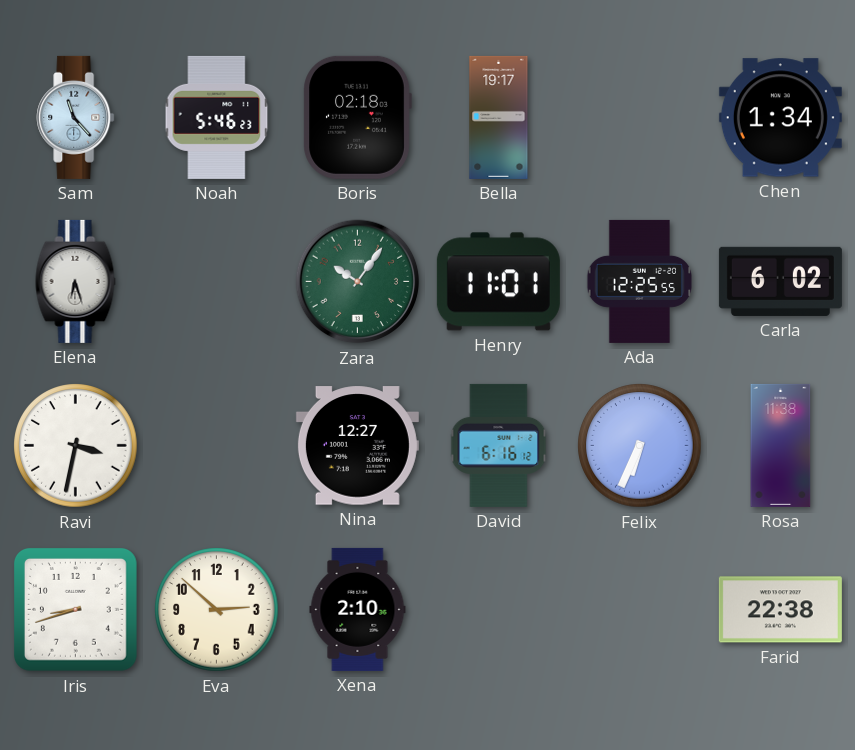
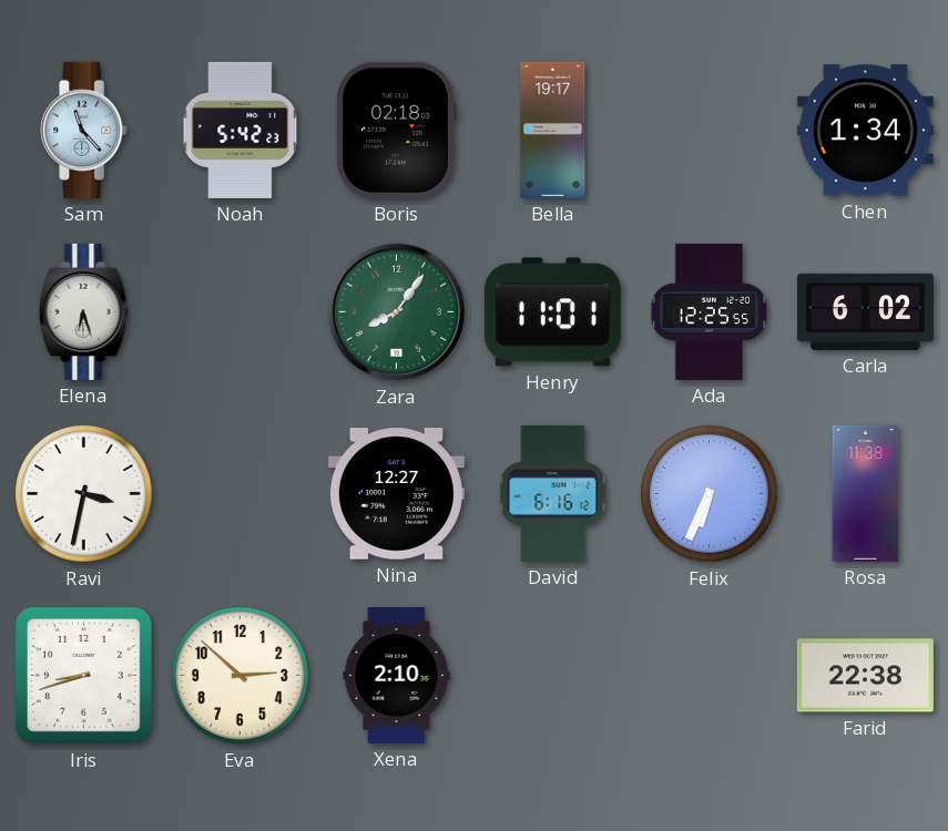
Noah: 5:46 -> 5:42
Zara: 10:06 -> 8:06
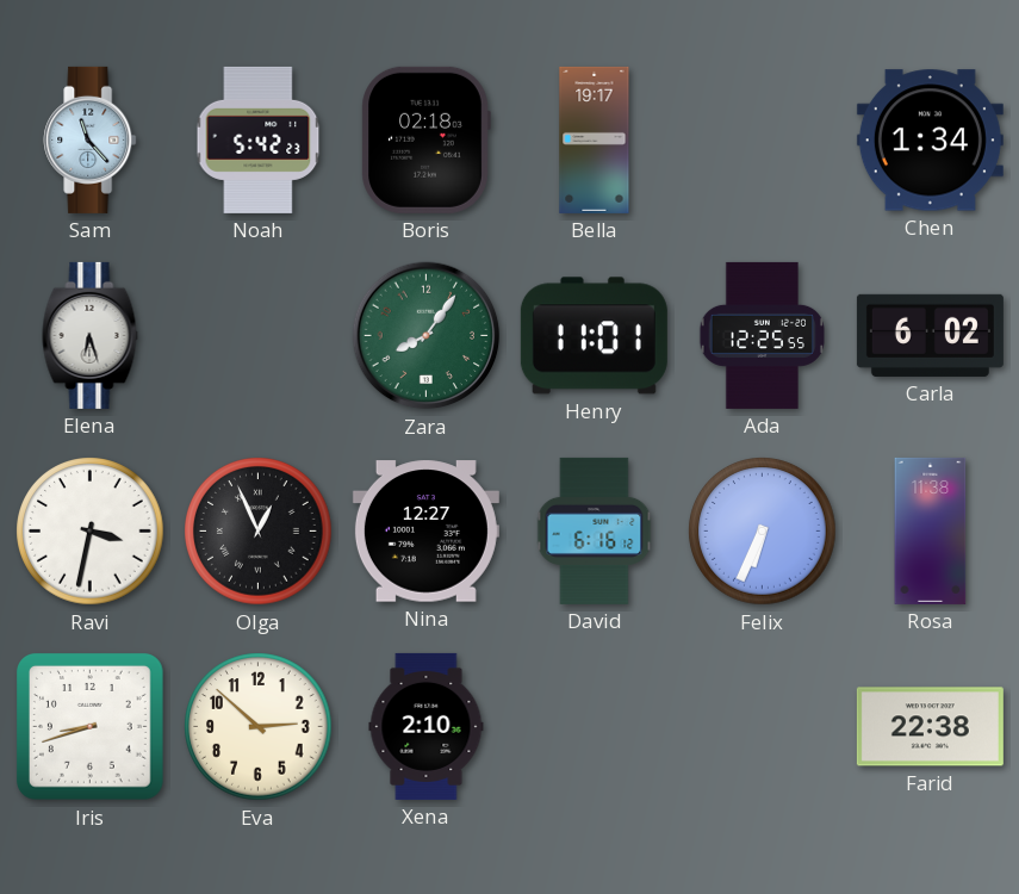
Olga: none -> 12:56
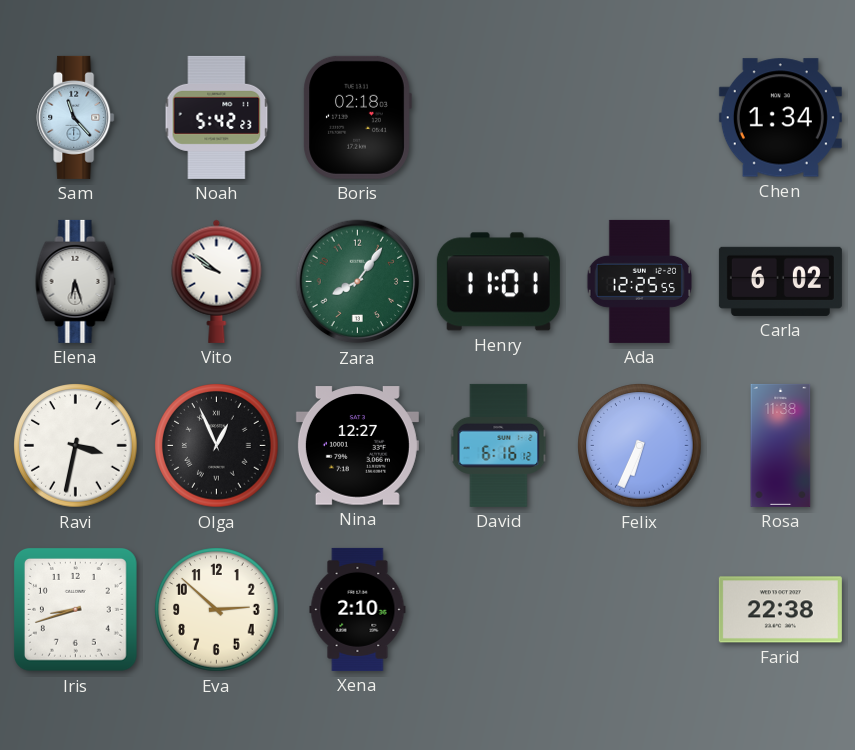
Bella: 19:17 -> none
Vito: none -> 9:51
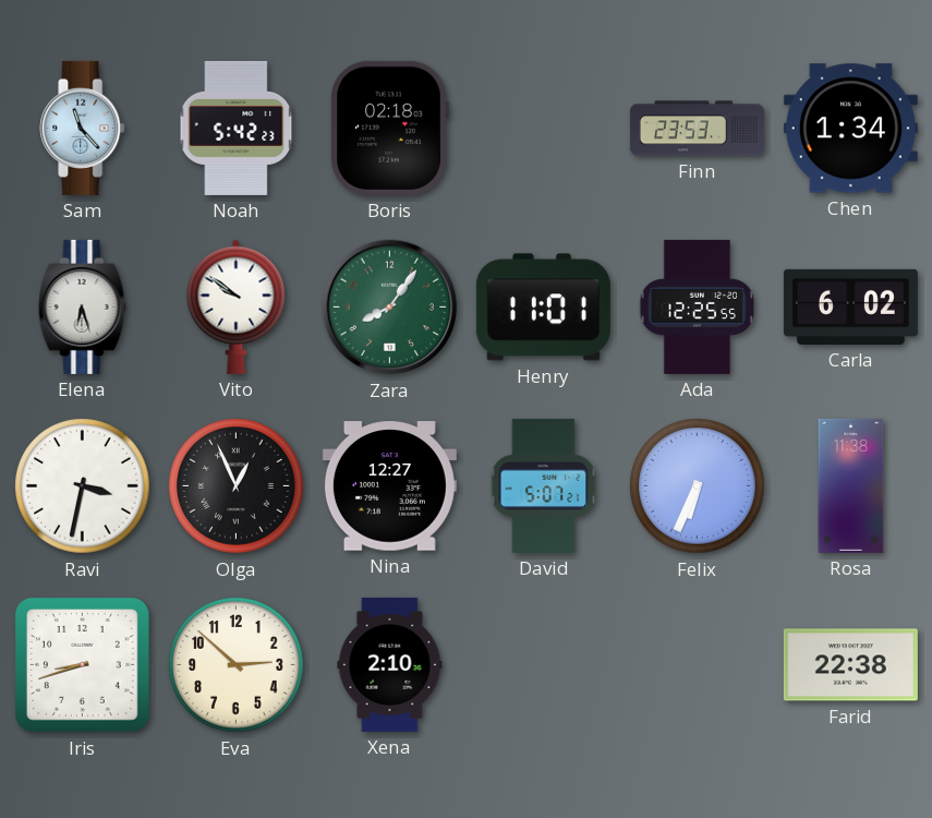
Finn: none -> 23:53
David: 6:16 -> 5:07
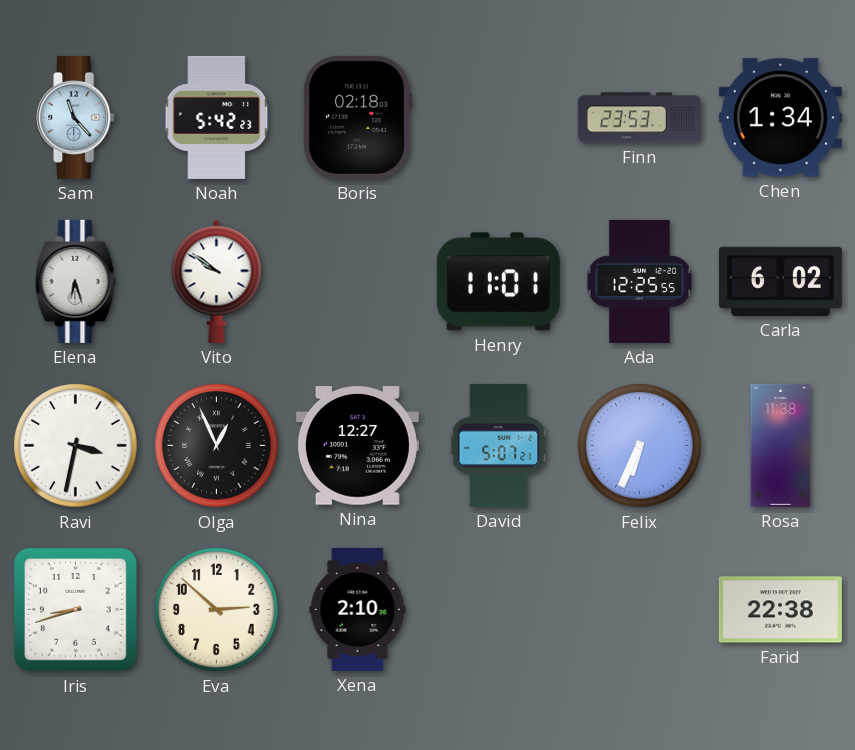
Zara: 8:06 -> none
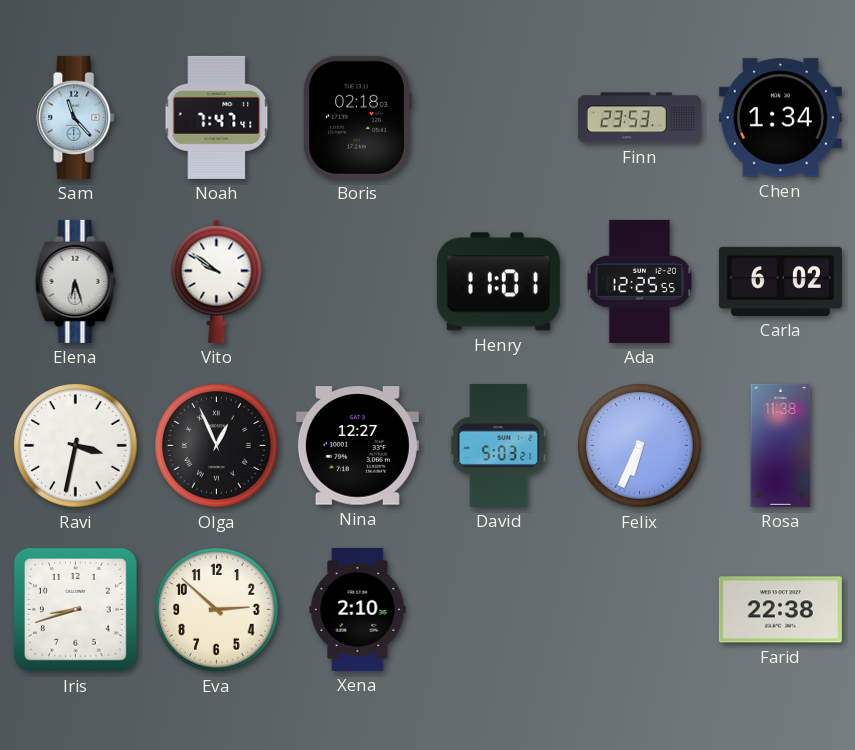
Noah: 5:42 -> 7:47
David: 5:07 -> 5:03
